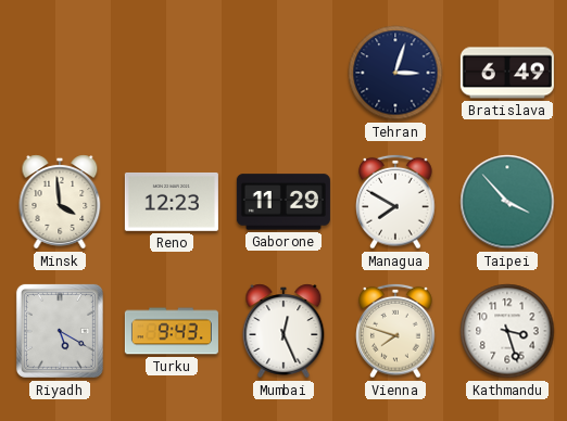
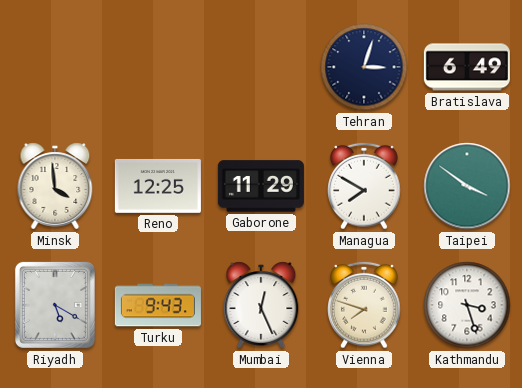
Reno: 12:23 -> 12:25
Taipei: 3:53 -> 3:51
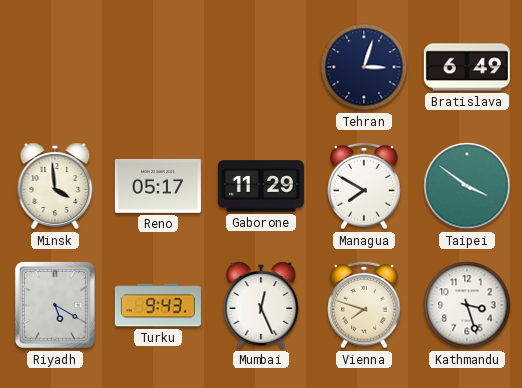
Reno: 12:25 -> 05:17
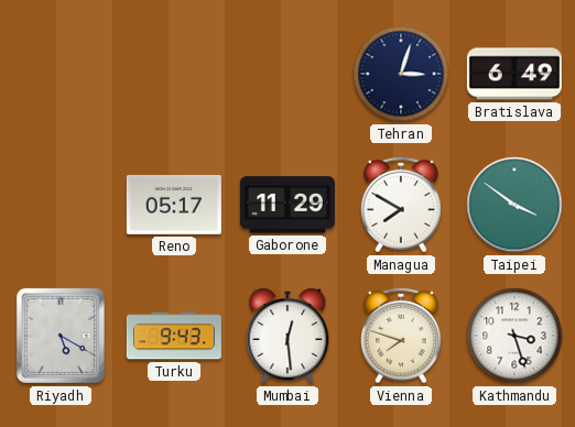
Minsk: 3:59 -> none
Mumbai: 12:26 -> 12:29
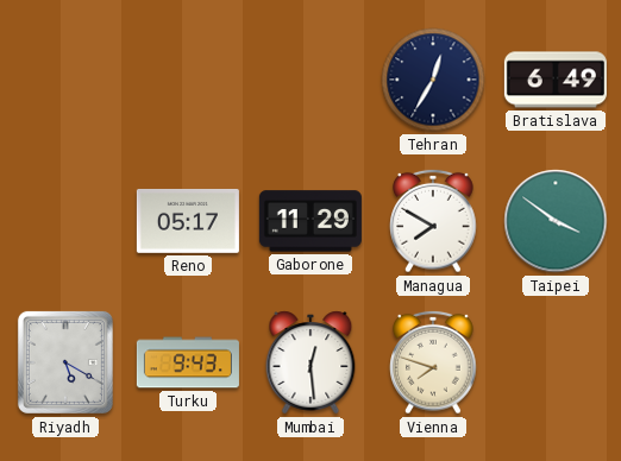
Tehran: 3:03 -> 12:35
Kathmandu: 3:27 -> none
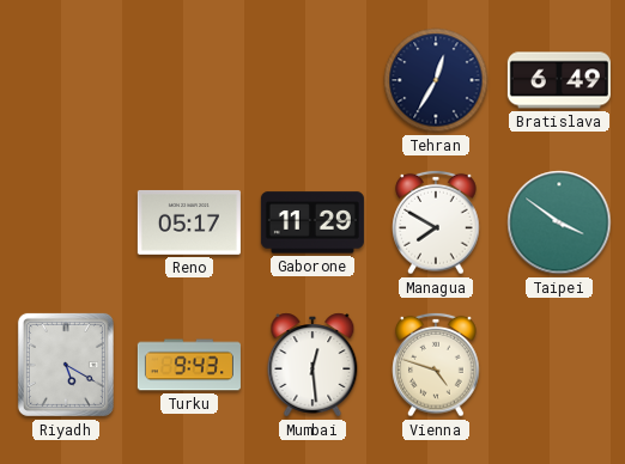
Vienna: 7:48 -> 4:48
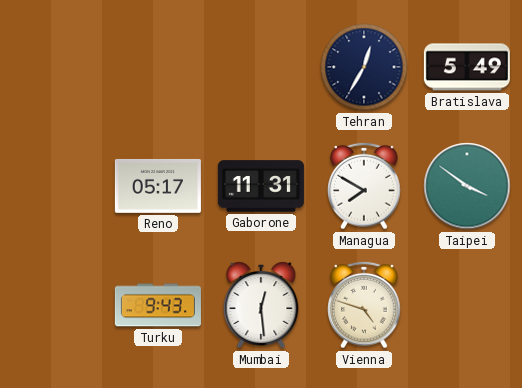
Bratislava: 6:49 -> 5:49
Gaborone: 11:29 -> 11:31
Riyadh: 5:20 -> none
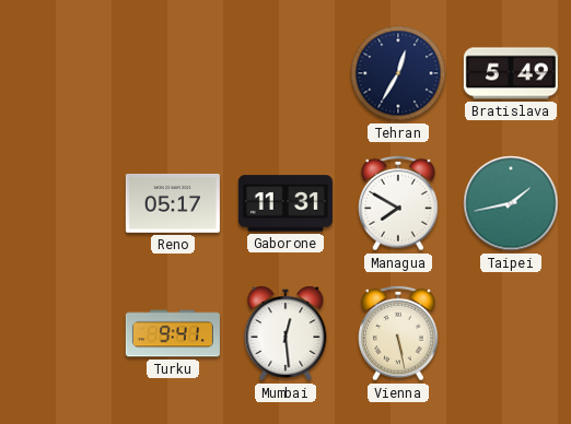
Taipei: 3:51 -> 1:43
Turku: 9:43 -> 9:41
Vienna: 4:48 -> 5:28
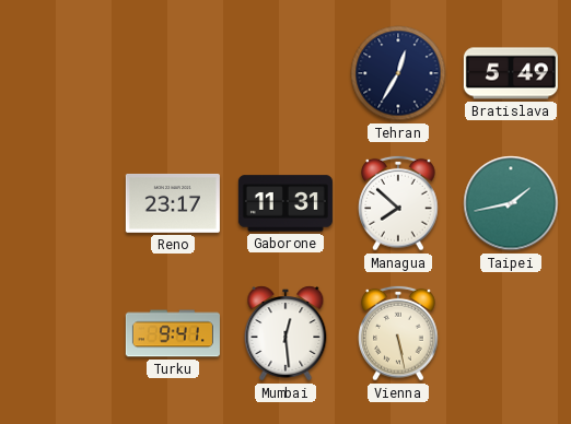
Reno: 05:17 -> 23:17
Managua: 7:50 -> 7:52
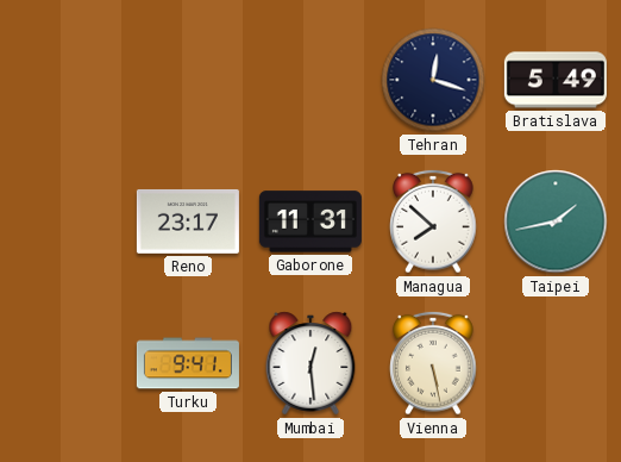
Tehran: 12:35 -> 12:18
